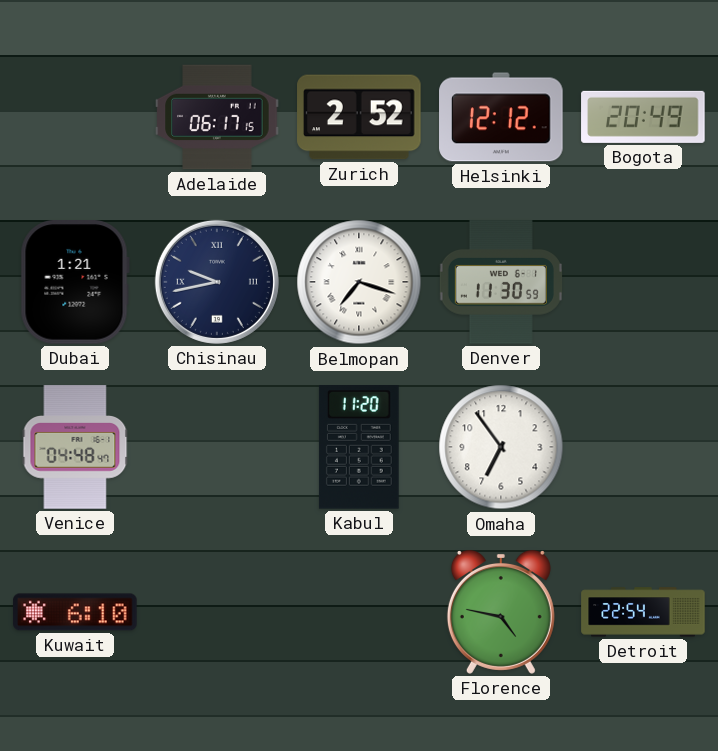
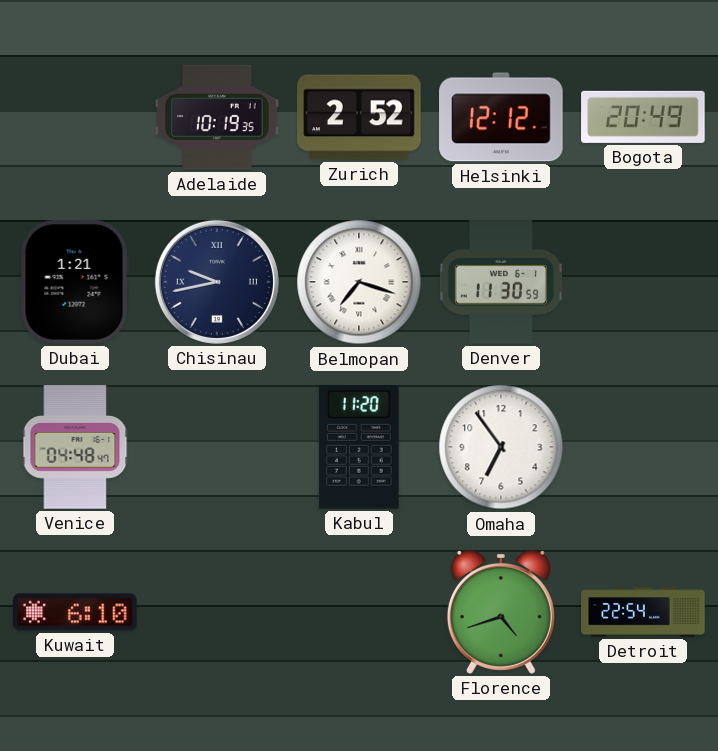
Adelaide: 06:17 -> 10:19
Florence: 4:47 -> 4:42
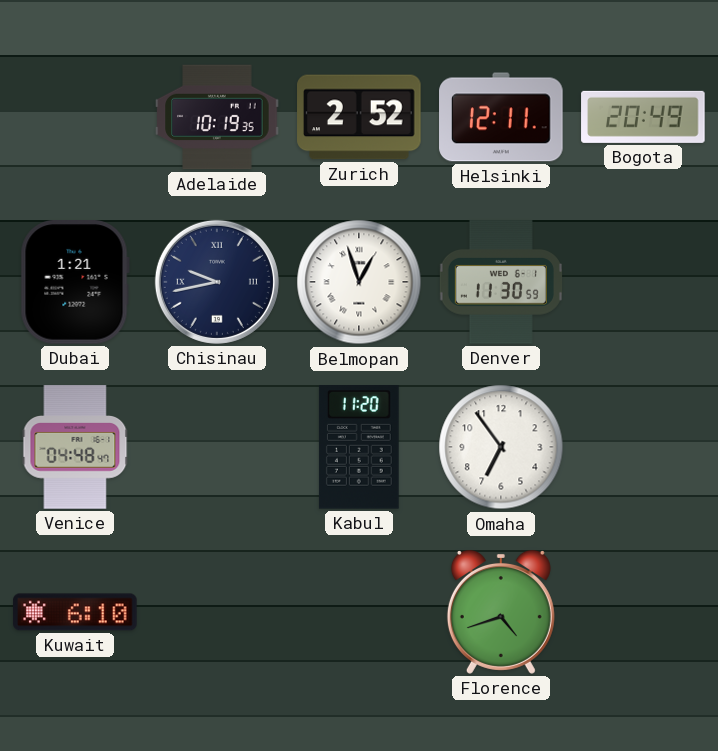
Helsinki: 12:12 -> 12:11
Belmopan: 7:18 -> 12:57
Detroit: 22:54 -> none
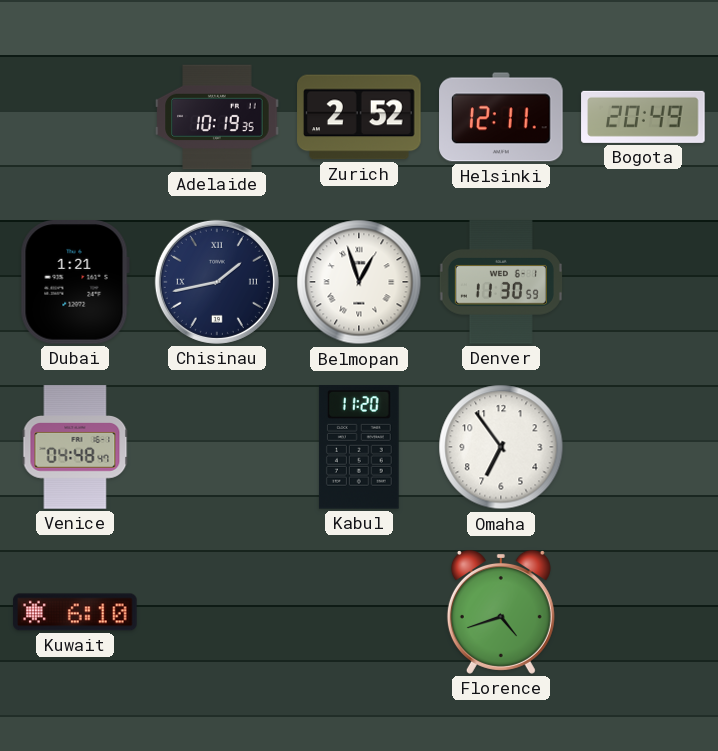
Chisinau: 9:43 -> 1:43
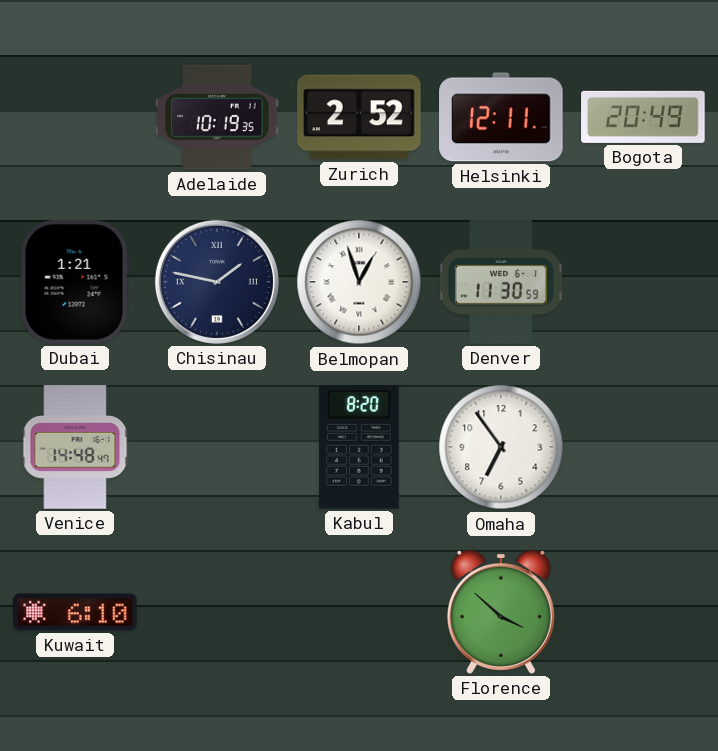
Chisinau: 1:43 -> 1:47
Venice: 04:48 -> 14:48
Kabul: 11:20 -> 8:20
Florence: 4:42 -> 3:52
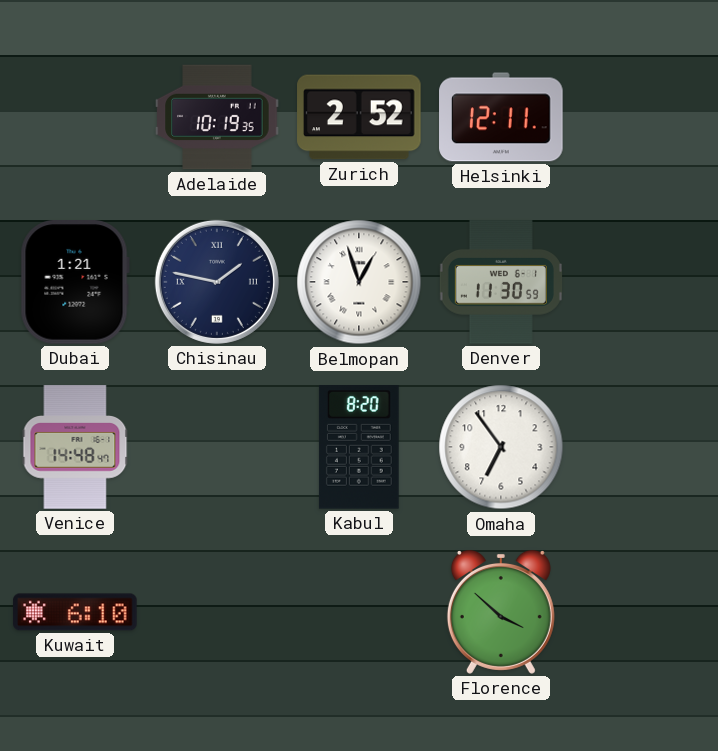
Bogota: 20:49 -> none
